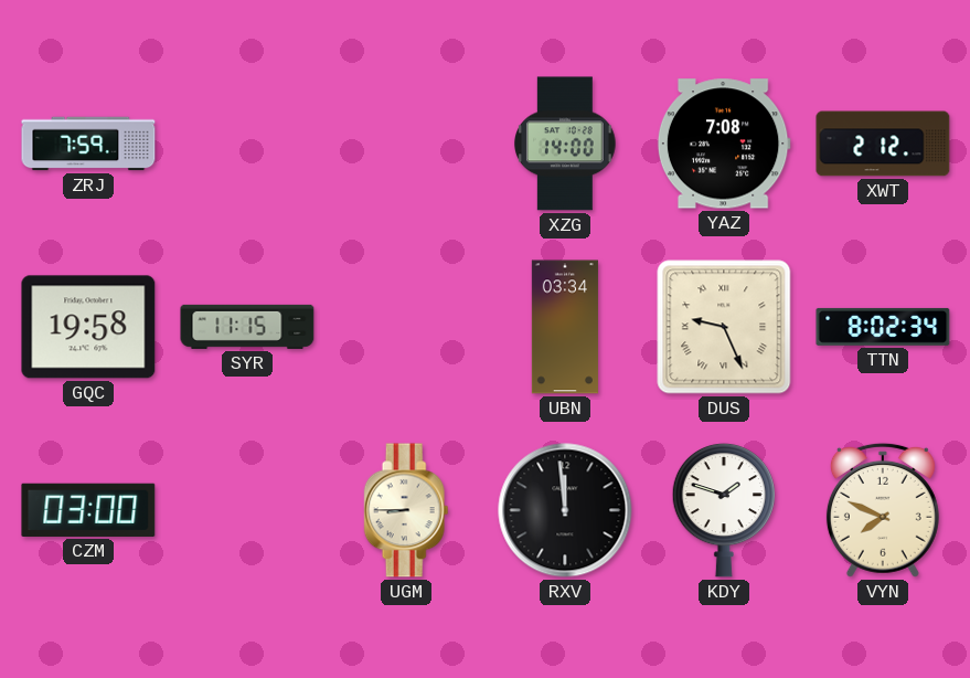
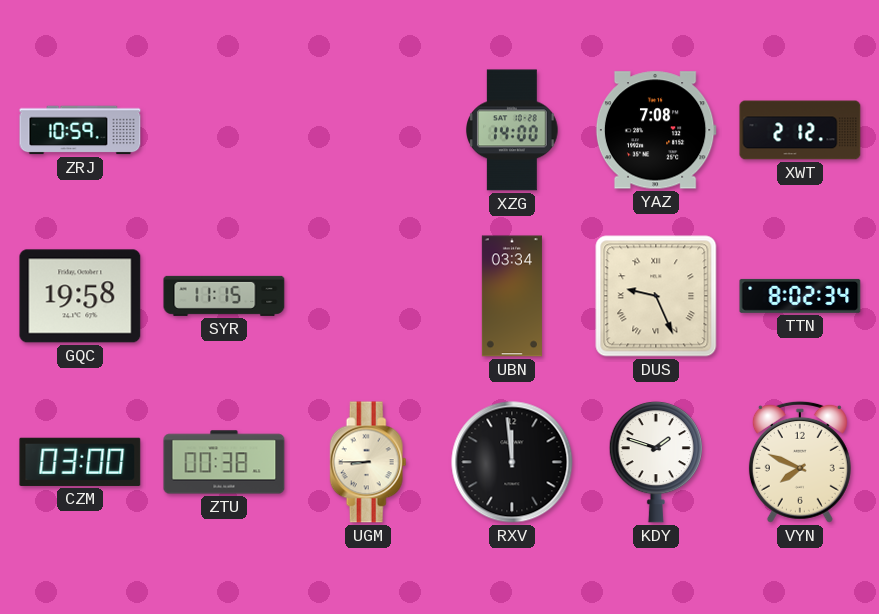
ZRJ: 7:59 -> 10:59
ZTU: none -> 00:38
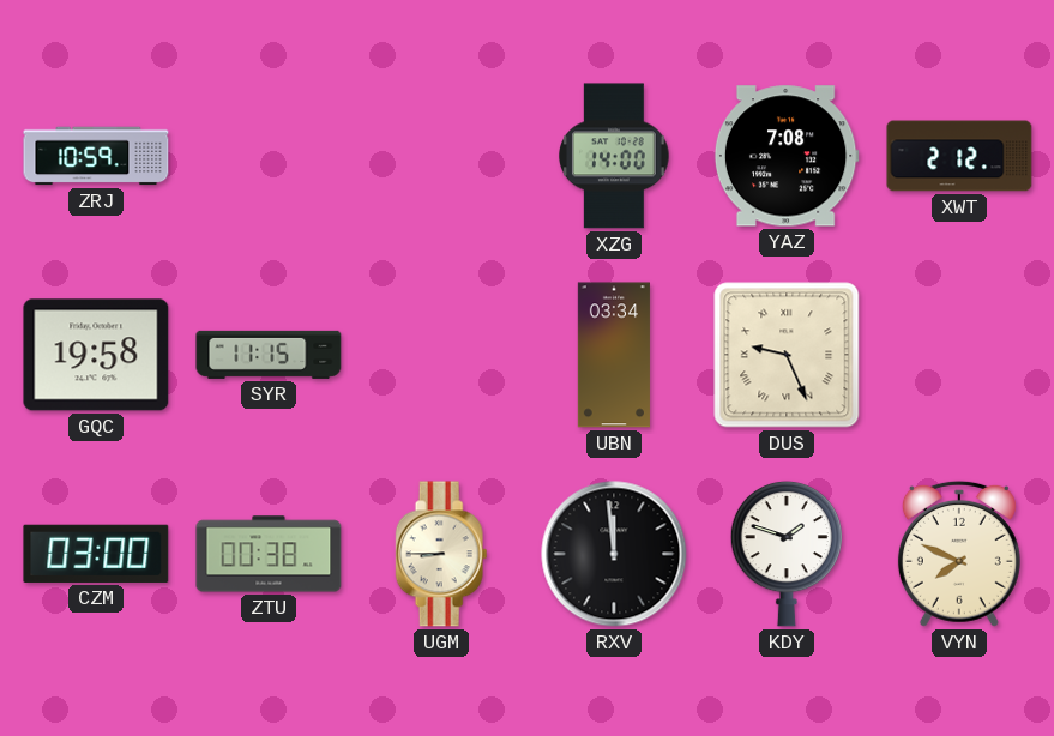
TTN: 8:02 -> none
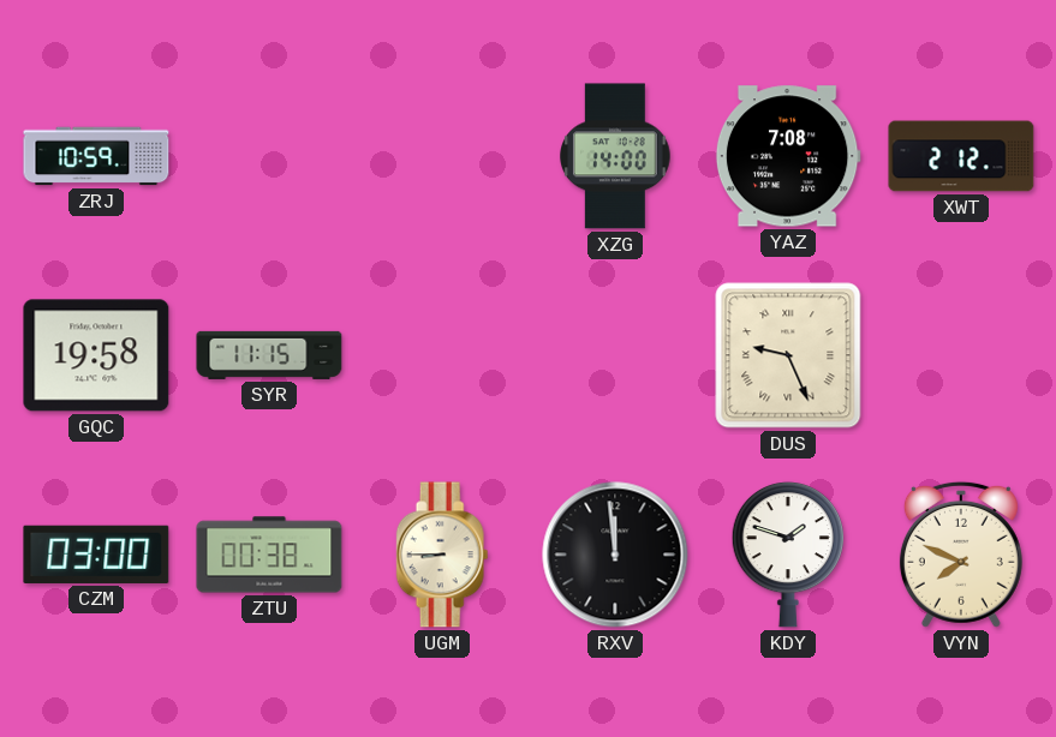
UBN: 03:34 -> none
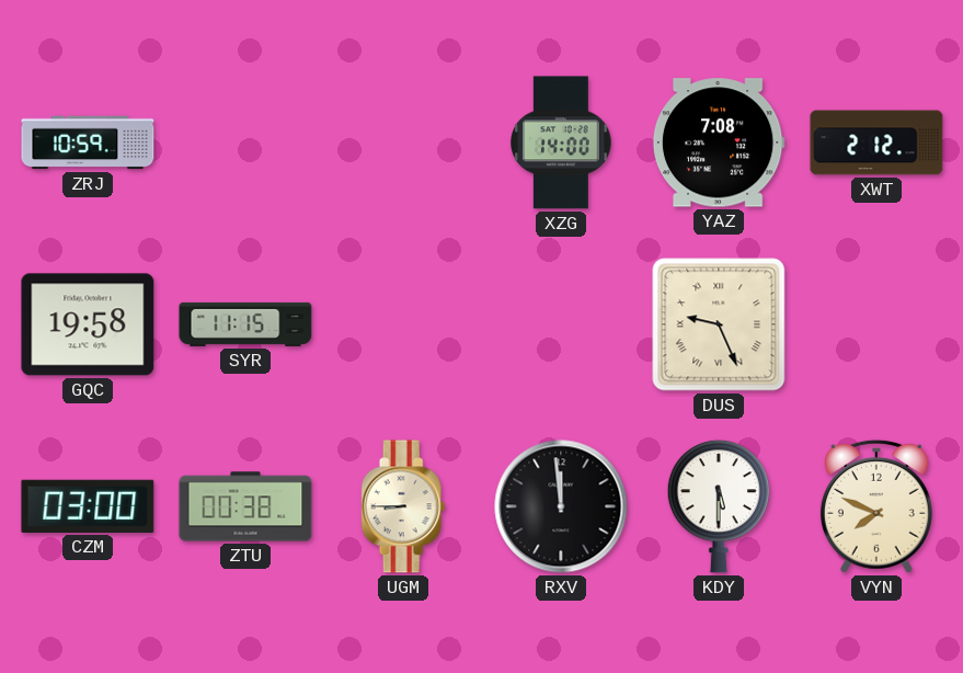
KDY: 1:48 -> 5:30
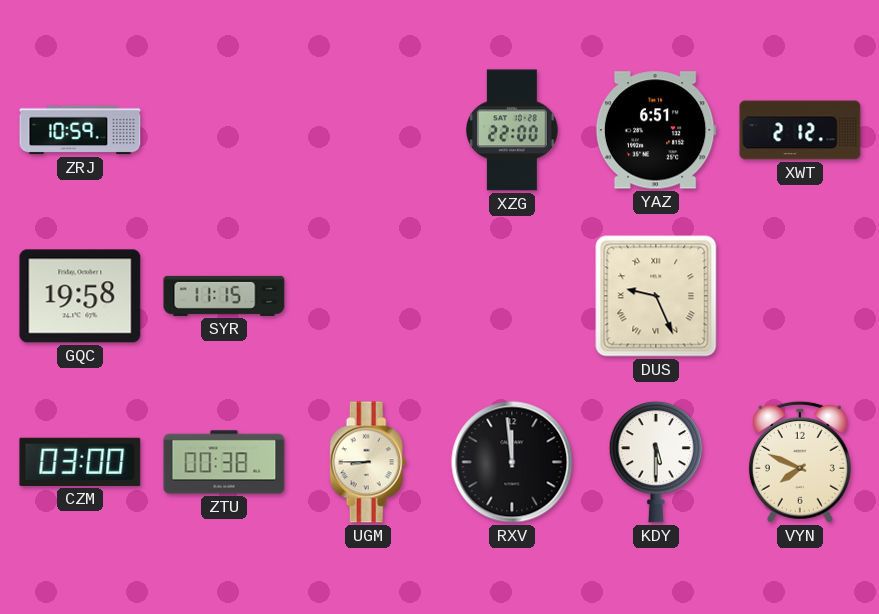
XZG: 14:00 -> 22:00
YAZ: 7:08 -> 6:51
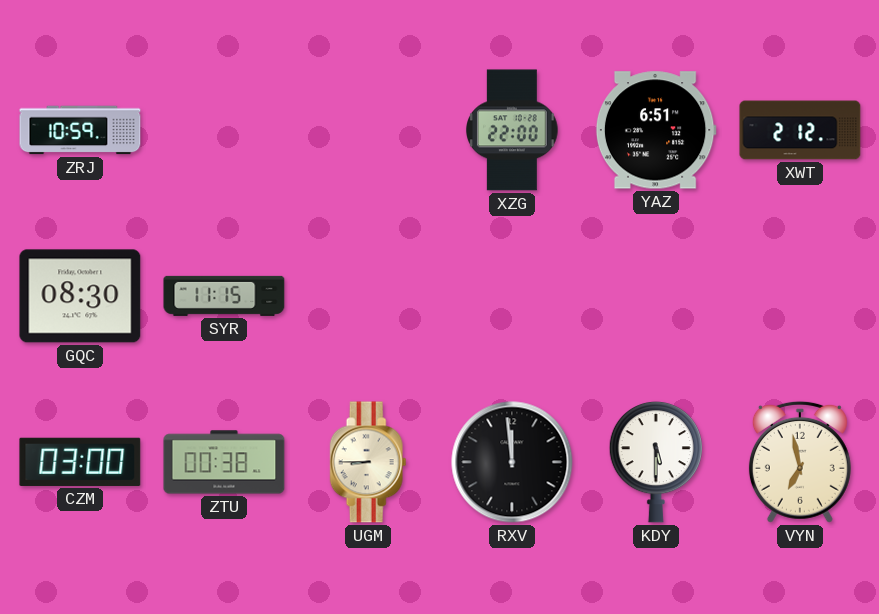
GQC: 19:58 -> 08:30
DUS: 9:26 -> none
VYN: 7:49 -> 6:58
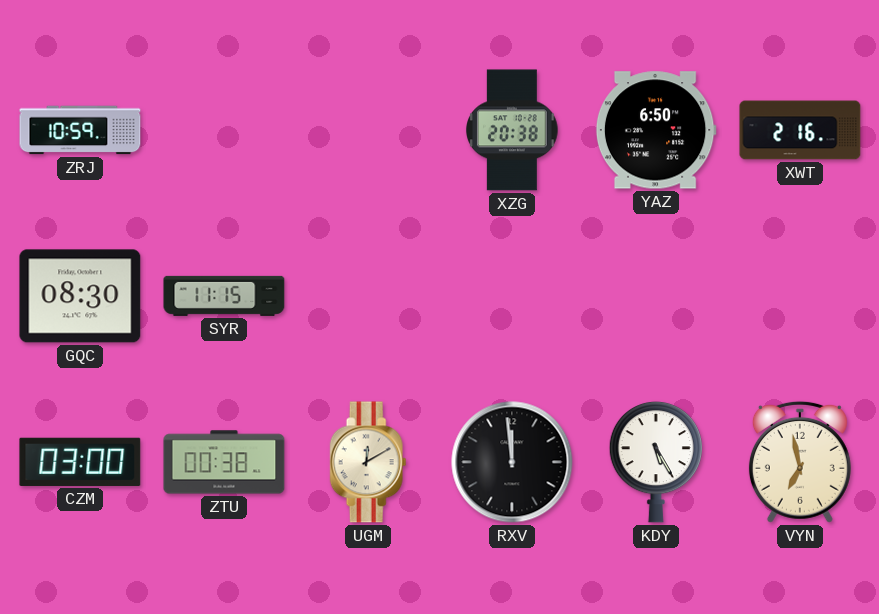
XZG: 22:00 -> 20:38
YAZ: 6:51 -> 6:50
XWT: 2:12 -> 2:16
UGM: 8:45 -> 12:10
KDY: 5:30 -> 5:25
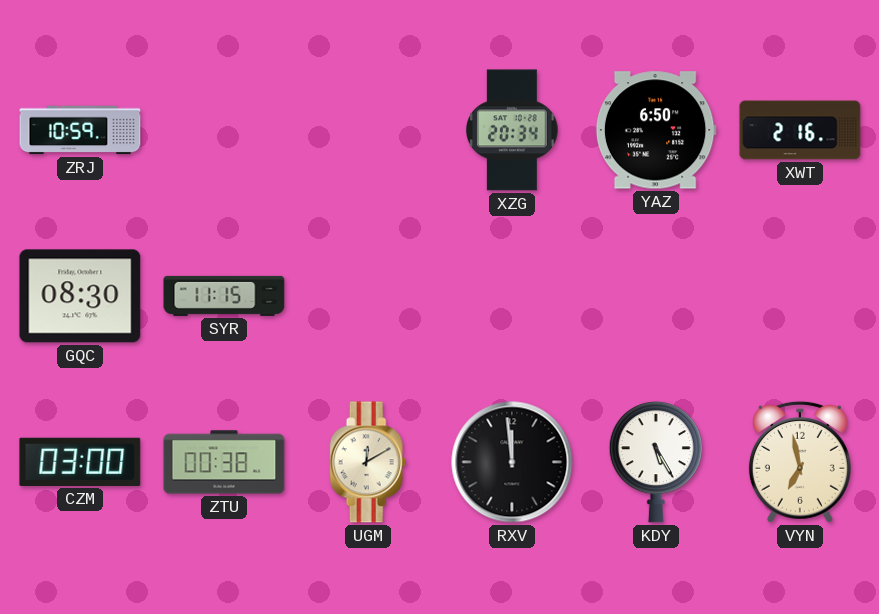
XZG: 20:38 -> 20:34
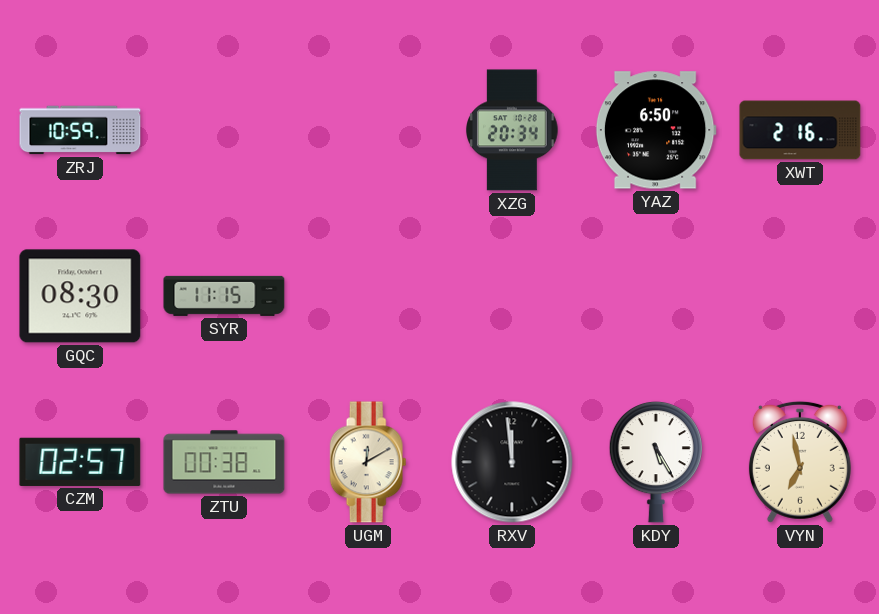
CZM: 03:00 -> 02:57
